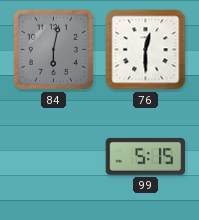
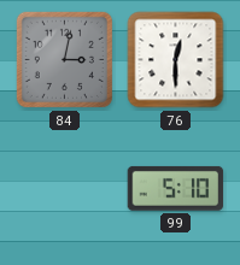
84: 6:02 -> 3:02
99: 5:15 -> 5:10
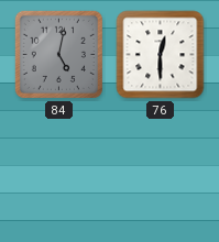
84: 3:02 -> 5:02
99: 5:10 -> none
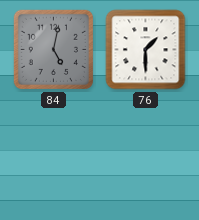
76: 12:30 -> 1:30
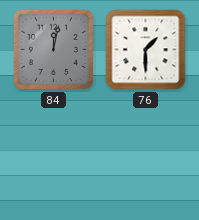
84: 5:02 -> 12:02
